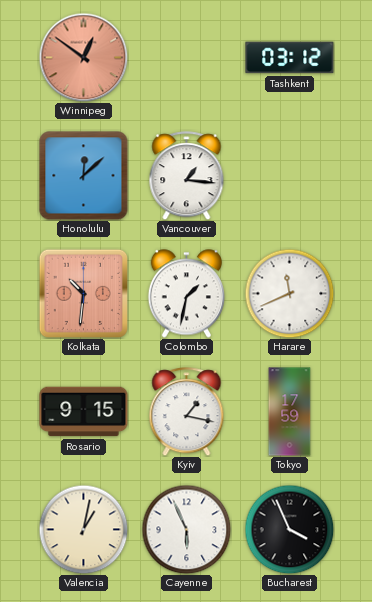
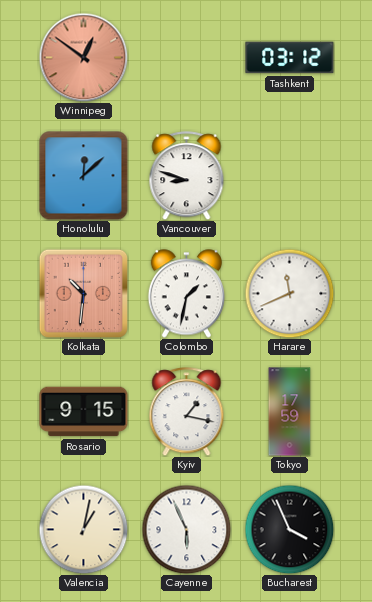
Vancouver: 1:16 -> 8:48
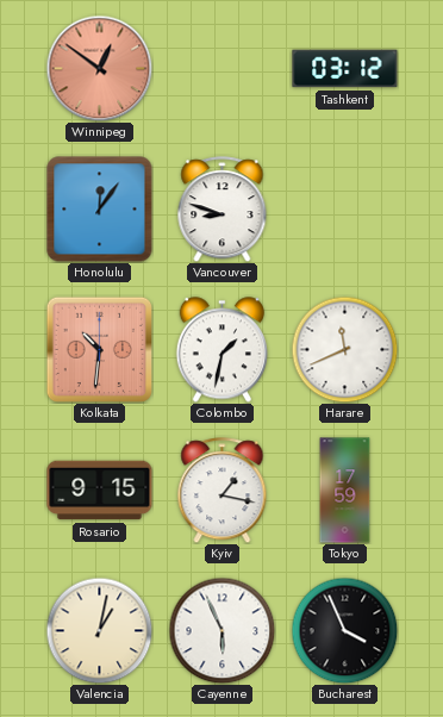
Honolulu: 12:08 -> 12:06
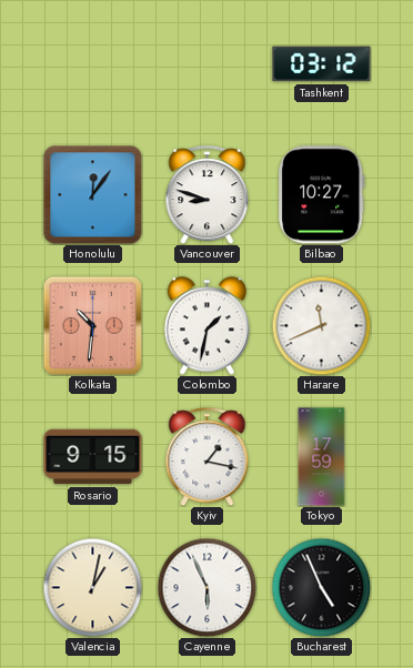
Winnipeg: 12:51 -> none
Bilbao: none -> 10:27
Bucharest: 3:56 -> 4:56
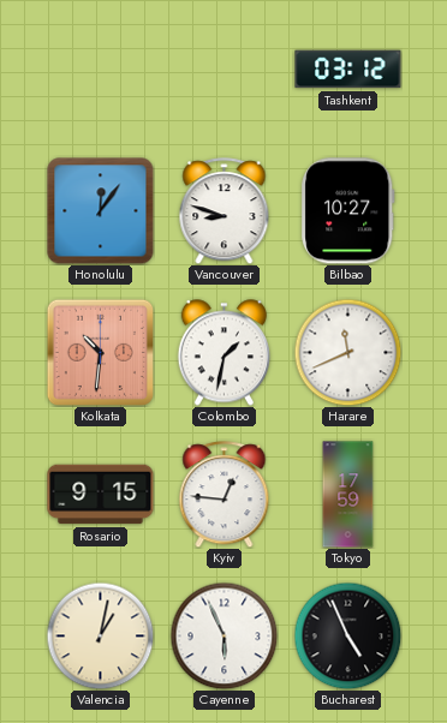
Kyiv: 1:17 -> 12:46
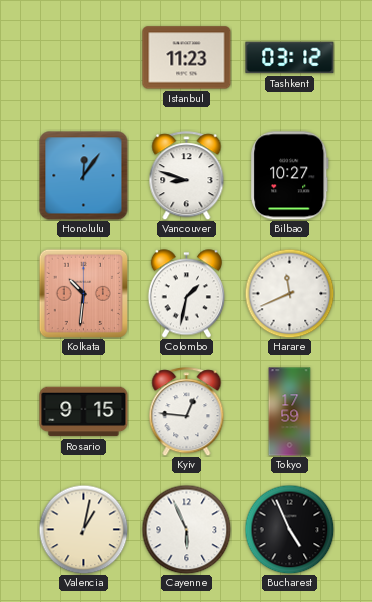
Istanbul: none -> 11:23
